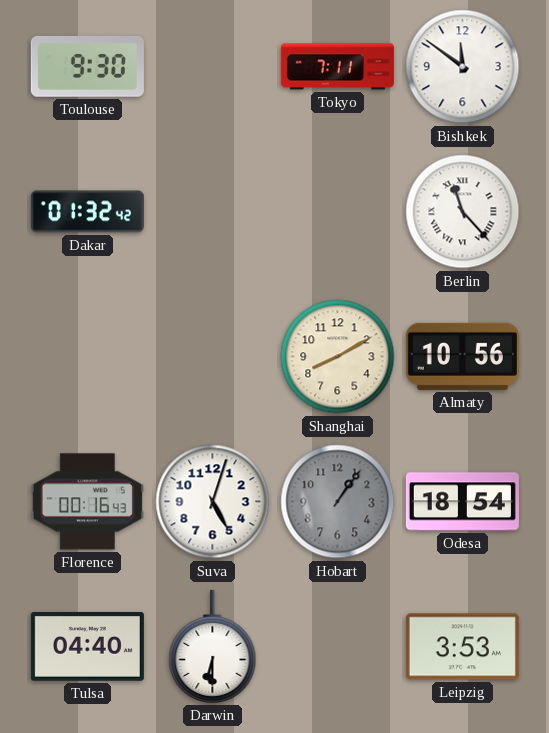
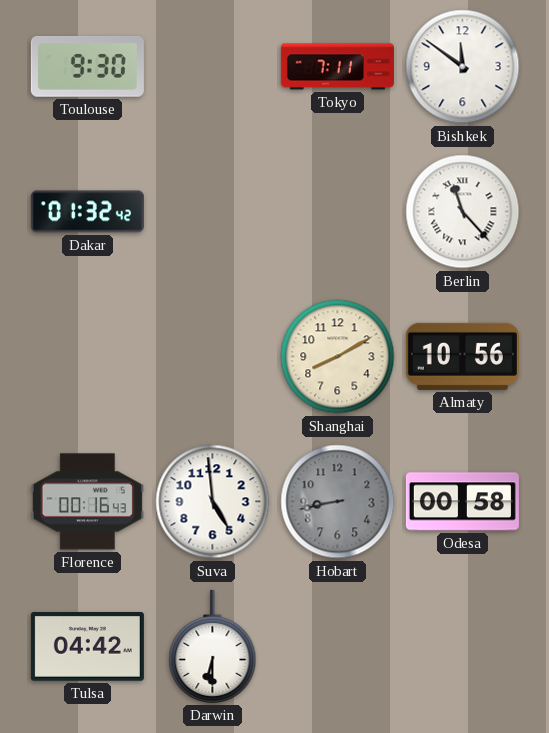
Suva: 5:03 -> 4:59
Hobart: 1:06 -> 8:43
Odesa: 18:54 -> 00:58
Tulsa: 04:40 -> 04:42
Leipzig: 3:53 -> none
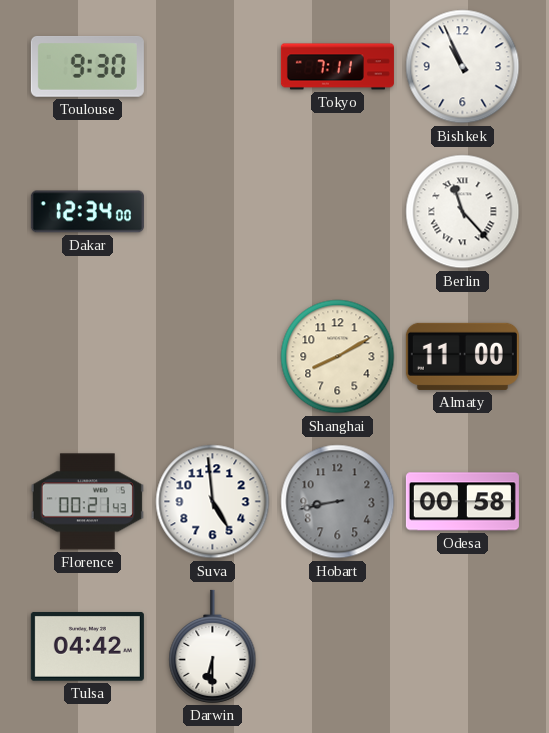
Bishkek: 11:51 -> 10:56
Dakar: 01:32 -> 12:34
Almaty: 10:56 -> 11:00
Florence: 00:16 -> 00:21
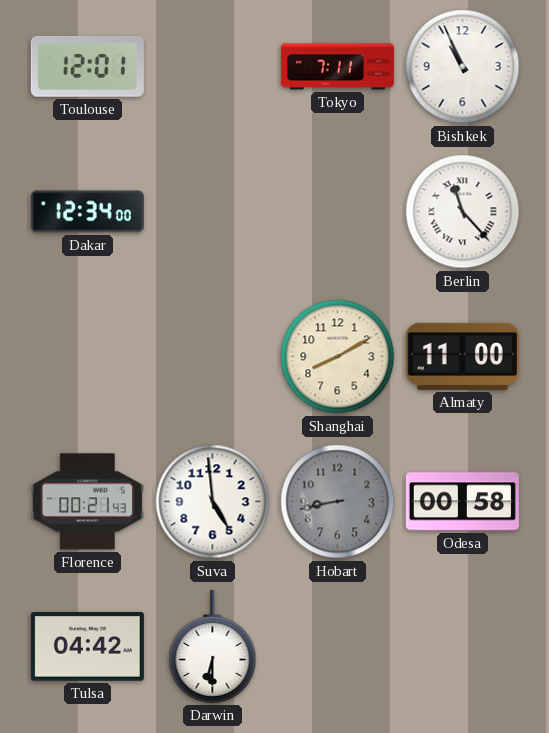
Toulouse: 9:30 -> 12:01
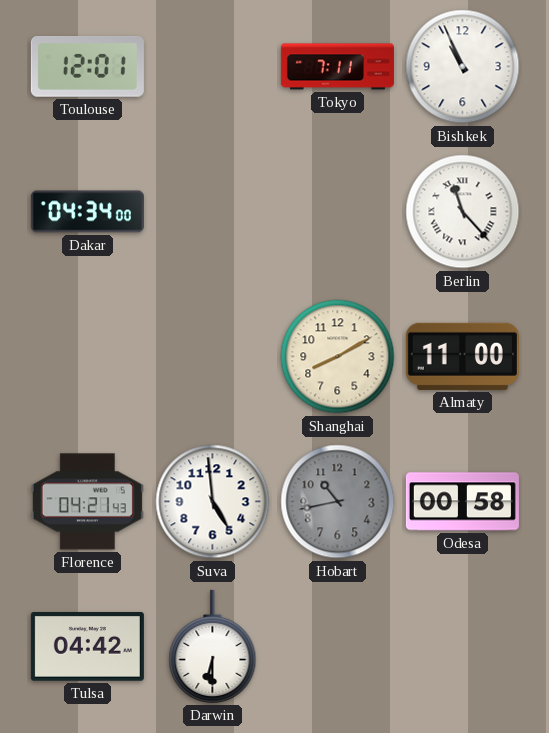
Dakar: 12:34 -> 04:34
Florence: 00:21 -> 04:21
Hobart: 8:43 -> 10:43
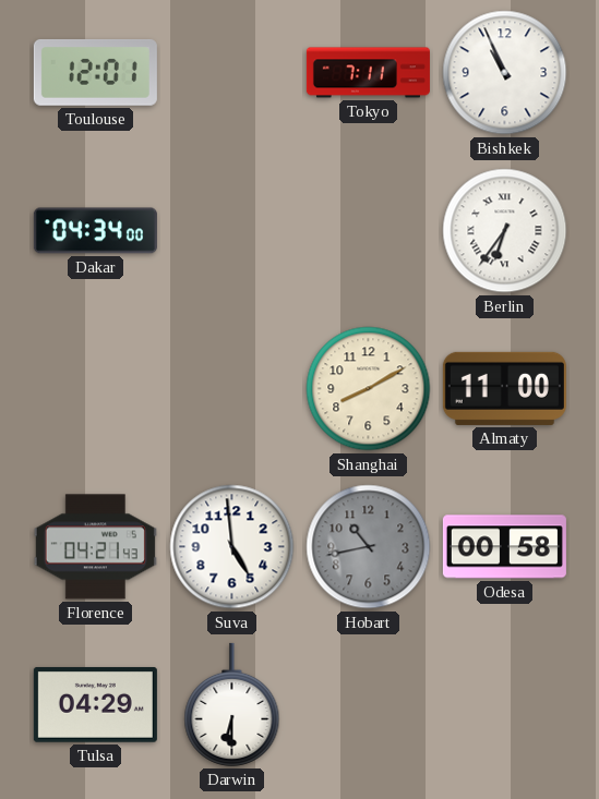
Berlin: 11:23 -> 6:36
Tulsa: 04:42 -> 04:29
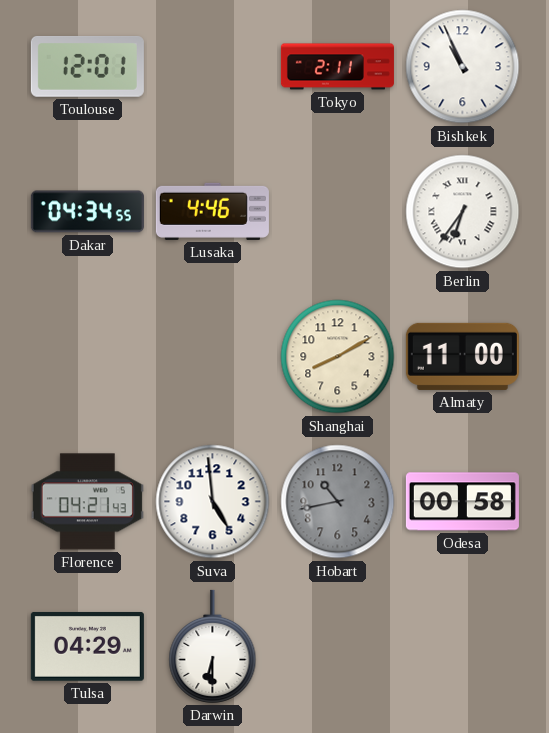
Tokyo: 7:11 -> 2:11
Dakar: 04:34:00 -> 04:34:55
Lusaka: none -> 4:46
